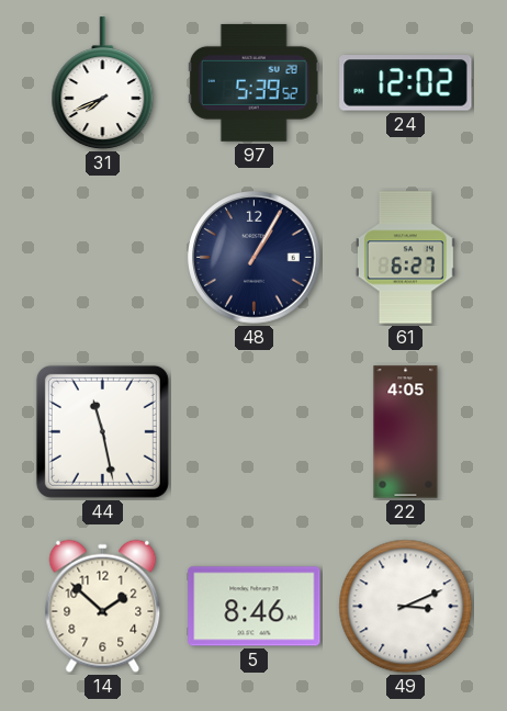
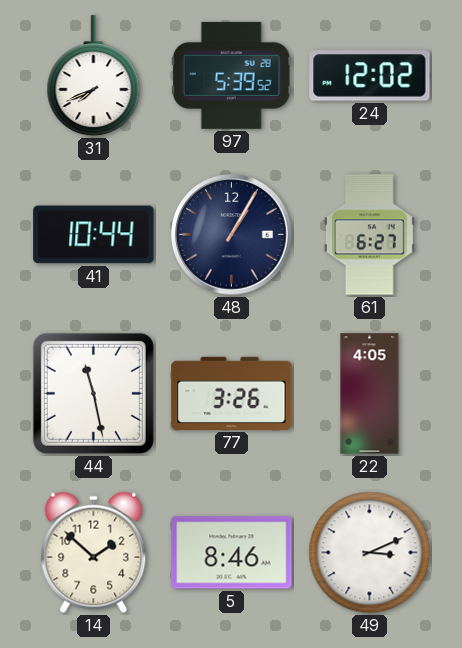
41: none -> 10:44
77: none -> 3:26
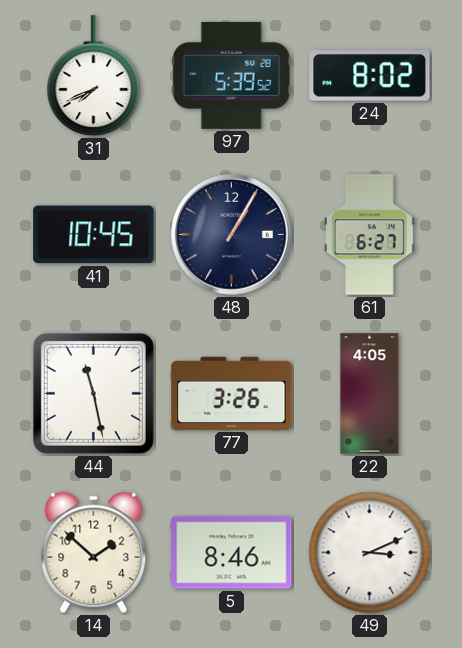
24: 12:02 -> 8:02
41: 10:44 -> 10:45
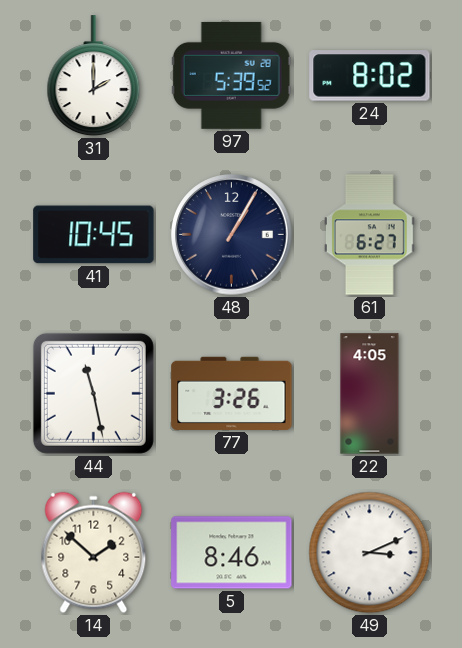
31: 7:41 -> 2:00
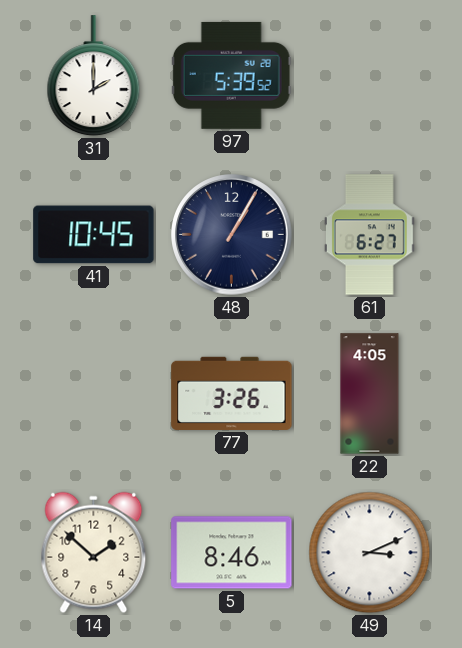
24: 8:02 -> none
44: 11:28 -> none
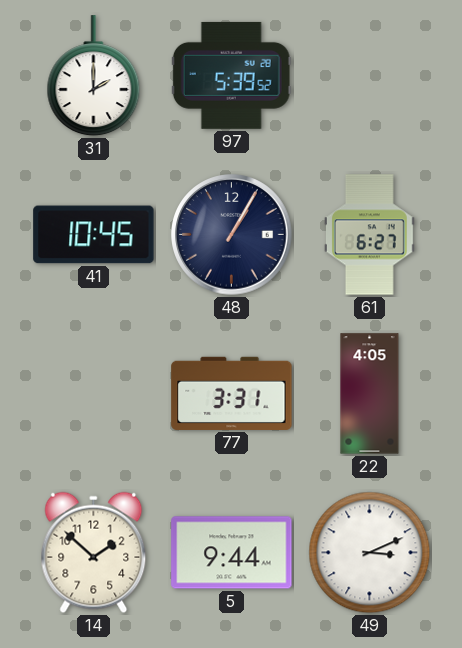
77: 3:26 -> 3:31
5: 8:46 -> 9:44
